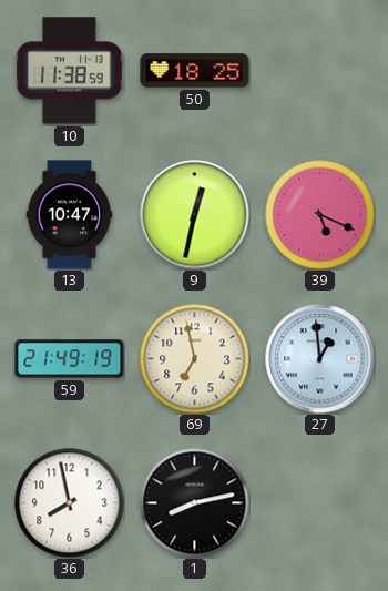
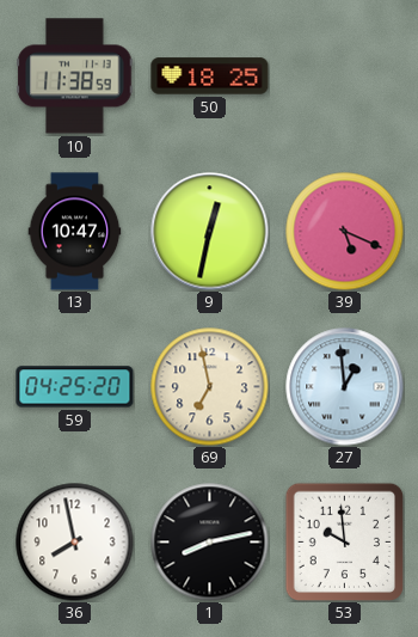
59: 21:49 -> 04:25
53: none -> 9:59
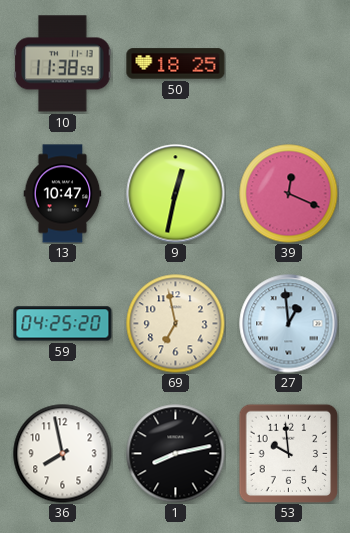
39: 5:19 -> 12:19
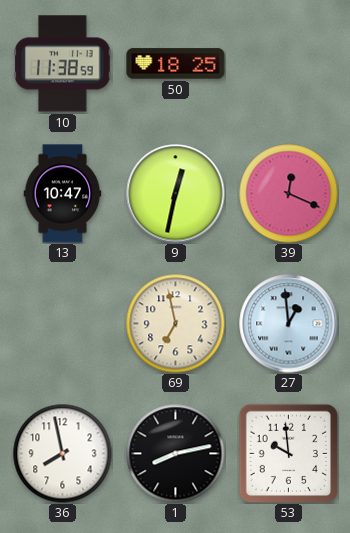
59: 04:25 -> none
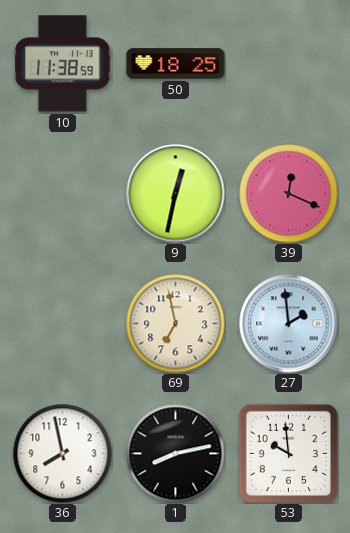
13: 10:47 -> none
27: 12:59 -> 1:59
